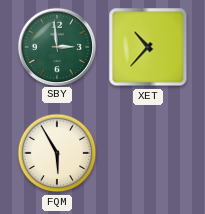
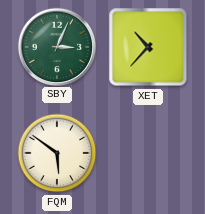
SBY: 2:59 -> 3:04
FQM: 5:55 -> 5:51
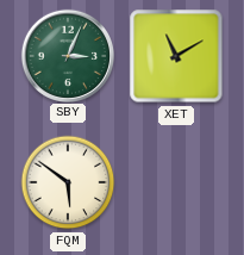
XET: 10:37 -> 11:10
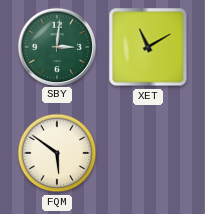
SBY: 3:04 -> 3:01
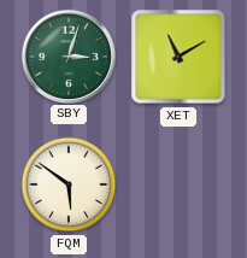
SBY: 3:01 -> 3:03
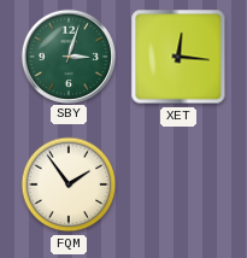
XET: 11:10 -> 12:16
FQM: 5:51 -> 1:54
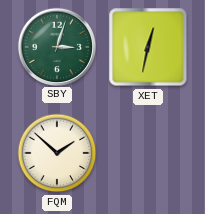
XET: 12:16 -> 12:32
FQM: 1:54 -> 1:52
